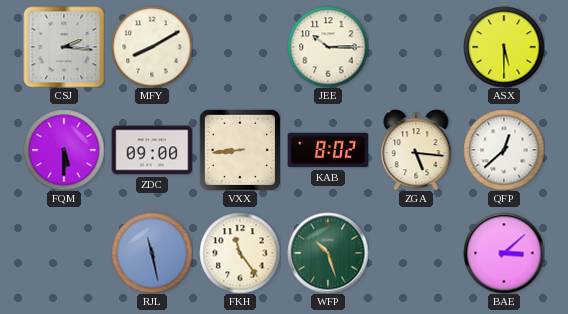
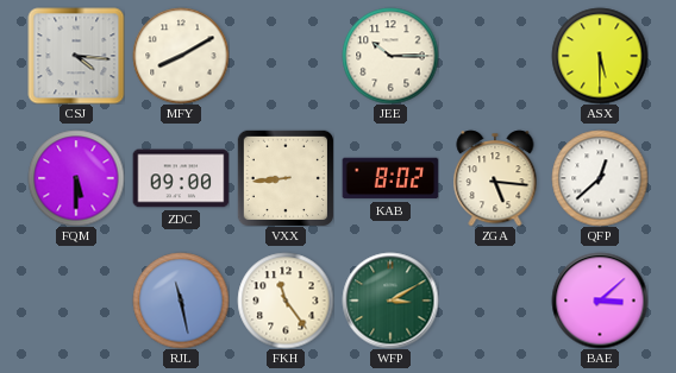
CSJ: 2:16 -> 4:16
WFP: 10:27 -> 3:10
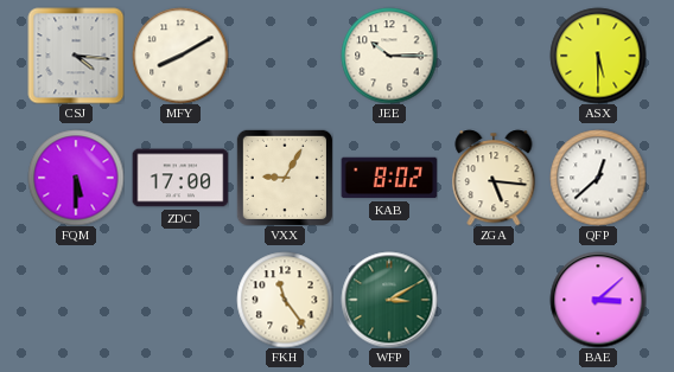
ZDC: 09:00 -> 17:00
VXX: 8:44 -> 9:05
RJL: 11:28 -> none
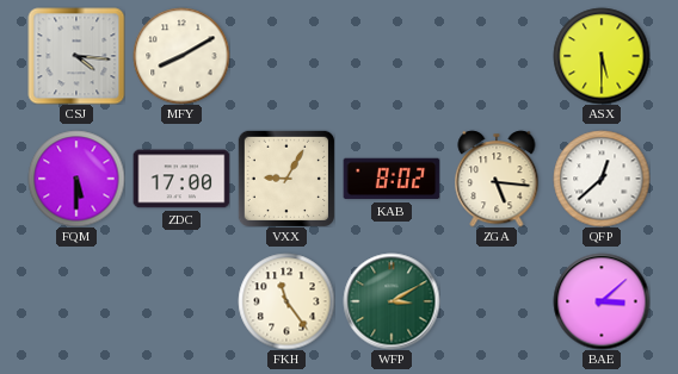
JEE: 10:15 -> none
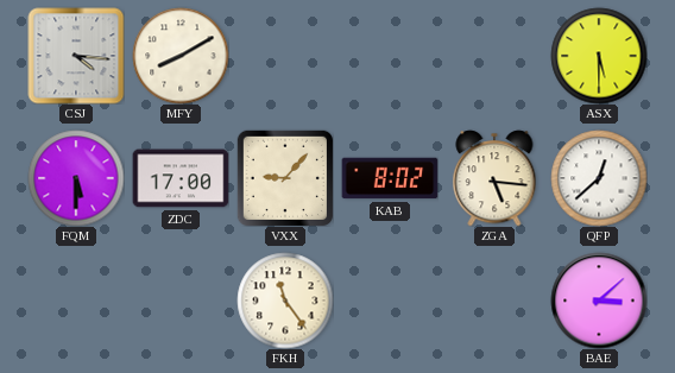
VXX: 9:05 -> 9:07
WFP: 3:10 -> none
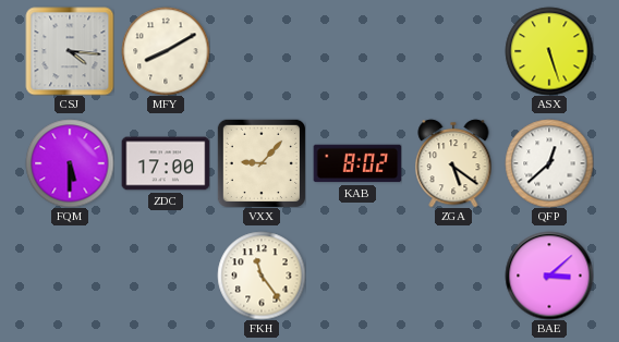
ASX: 5:30 -> 5:27
ZGA: 5:16 -> 5:21
